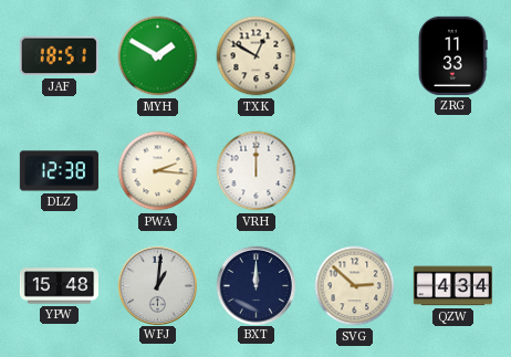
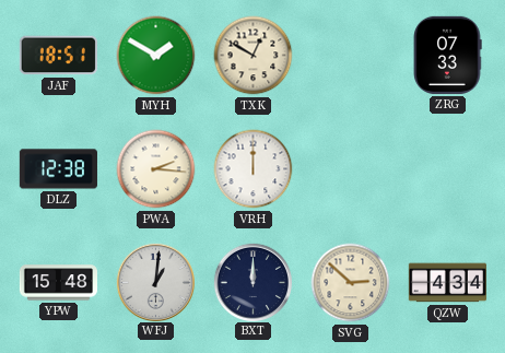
ZRG: 11:33 -> 07:33
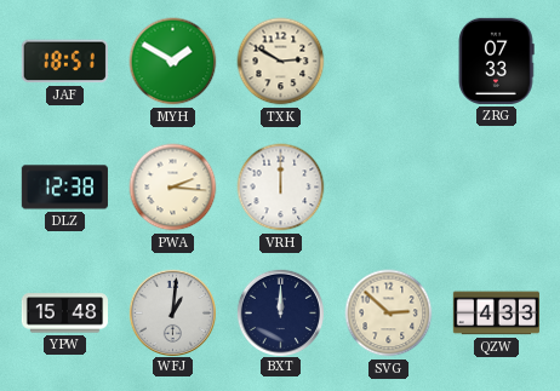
TXK: 12:50 -> 2:50
QZW: 4:34 -> 4:33
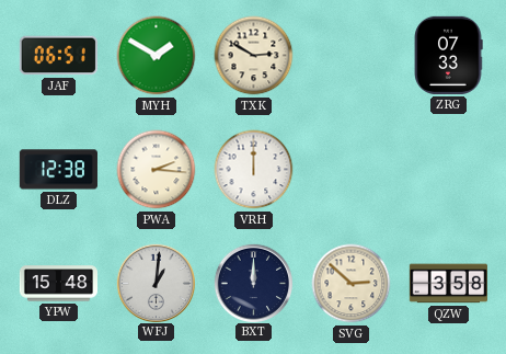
JAF: 18:51 -> 06:51
QZW: 4:33 -> 3:58
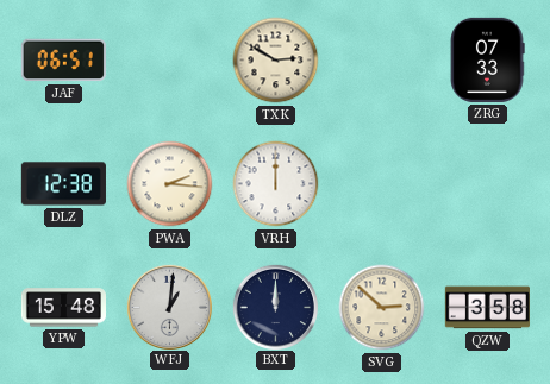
MYH: 1:50 -> none
